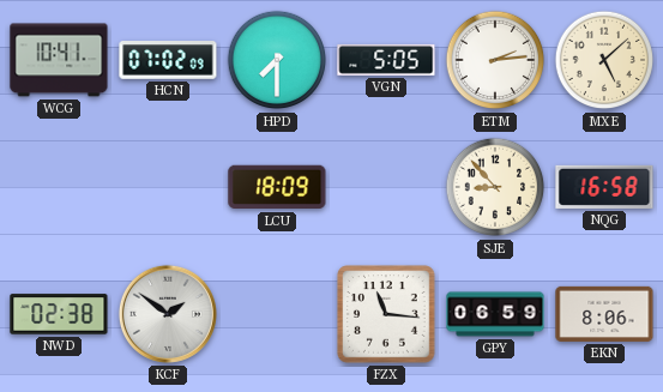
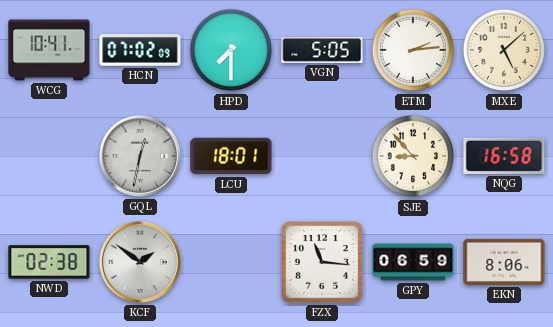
GQL: none -> 12:32
LCU: 18:09 -> 18:01
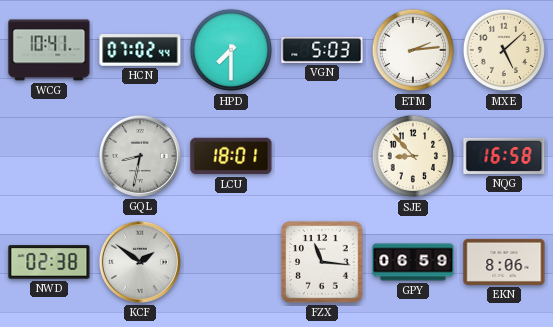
HCN: 07:02:09 -> 07:02:44
VGN: 5:05 -> 5:03
GQL: 12:32 -> 8:32
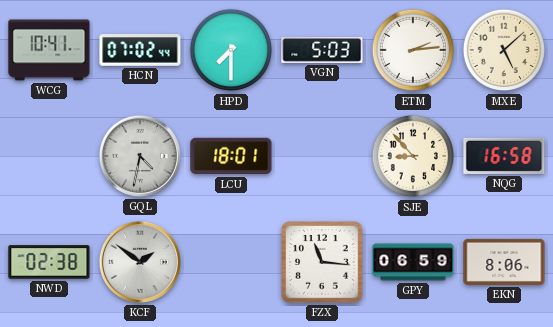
GQL: 8:32 -> 4:32
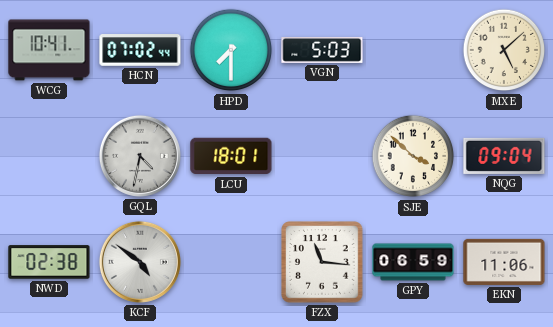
ETM: 2:14 -> none
SJE: 8:53 -> 3:52
NQG: 16:58 -> 09:04
KCF: 1:51 -> 4:51
EKN: 8:06 -> 11:06
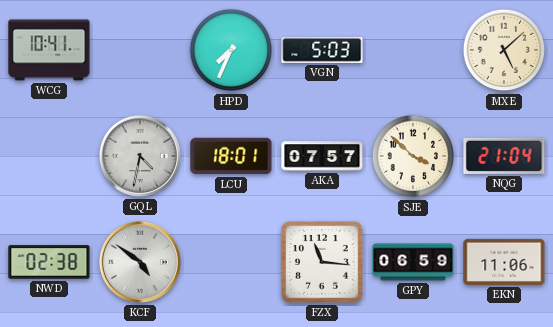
HCN: 07:02 -> none
HPD: 7:30 -> 7:34
AKA: none -> 07:57
NQG: 09:04 -> 21:04
